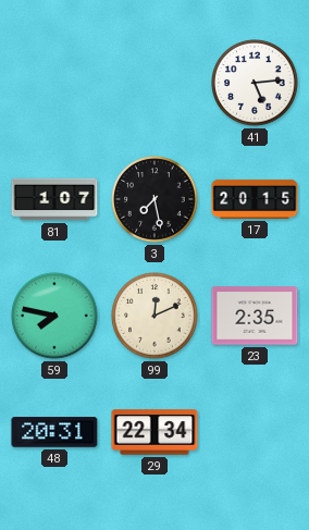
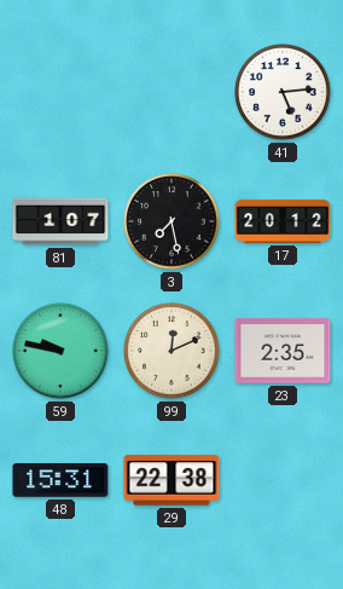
17: 20:15 -> 20:12
59: 7:47 -> 9:47
48: 20:31 -> 15:31
29: 22:34 -> 22:38
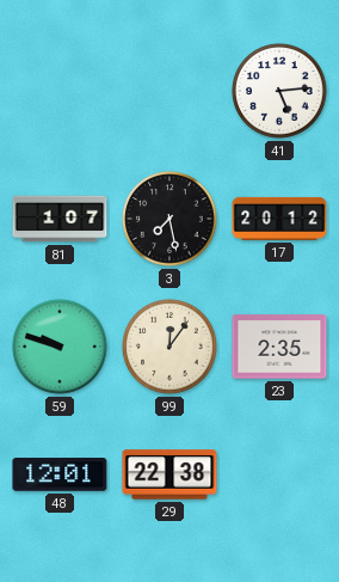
59: 9:47 -> 9:48
99: 12:11 -> 12:06
48: 15:31 -> 12:01
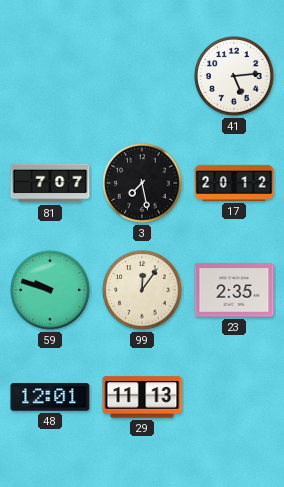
81: 1:07 -> 7:07
29: 22:38 -> 11:13
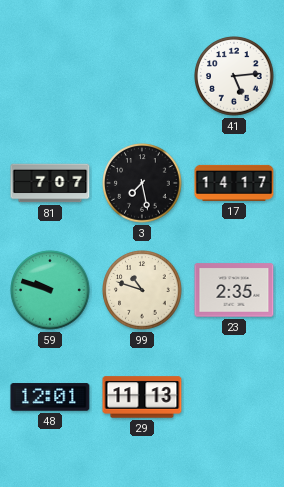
17: 20:12 -> 14:17
99: 12:06 -> 10:48
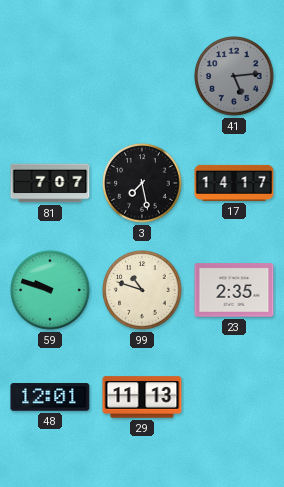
41 dial: white -> grey
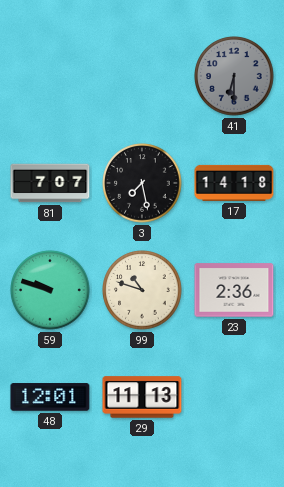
41: 5:14 -> 6:30
17: 14:17 -> 14:18
23: 2:35 -> 2:36
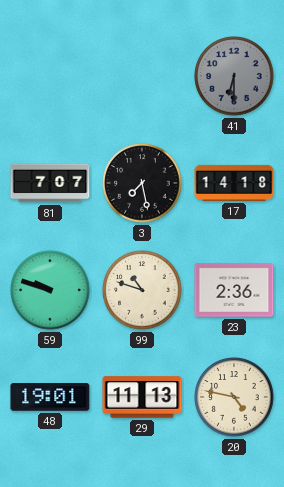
48: 12:01 -> 19:01
20: none -> 4:47
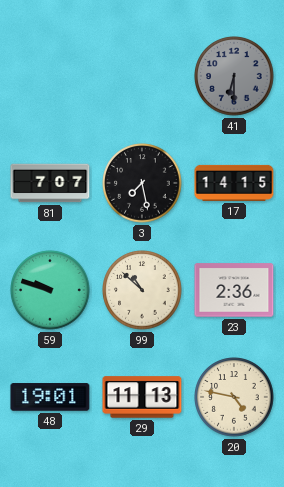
17: 14:18 -> 14:15
99: 10:48 -> 10:52
